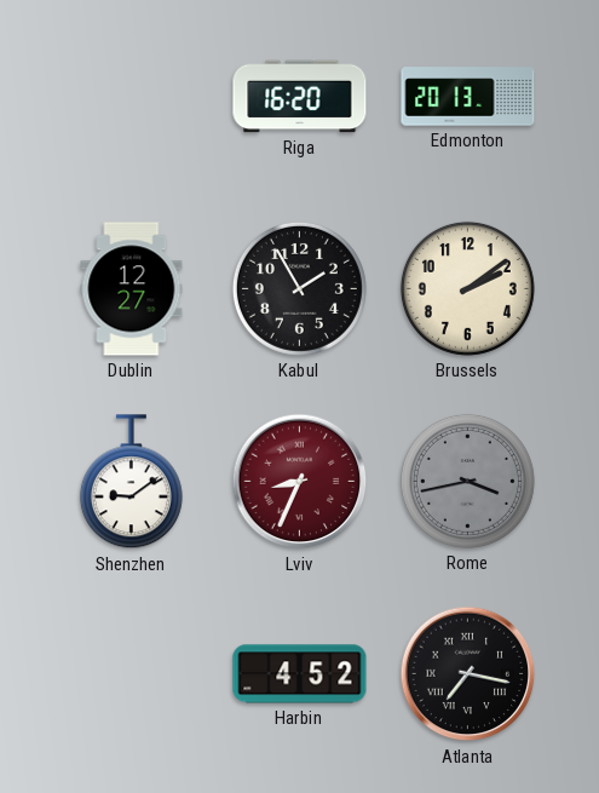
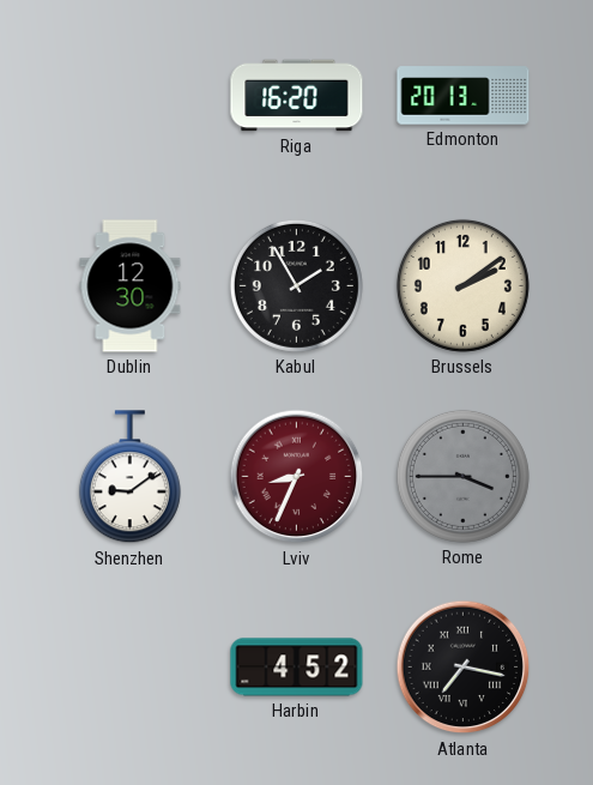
Dublin: 12:27 -> 12:30
Rome: 3:43 -> 3:45
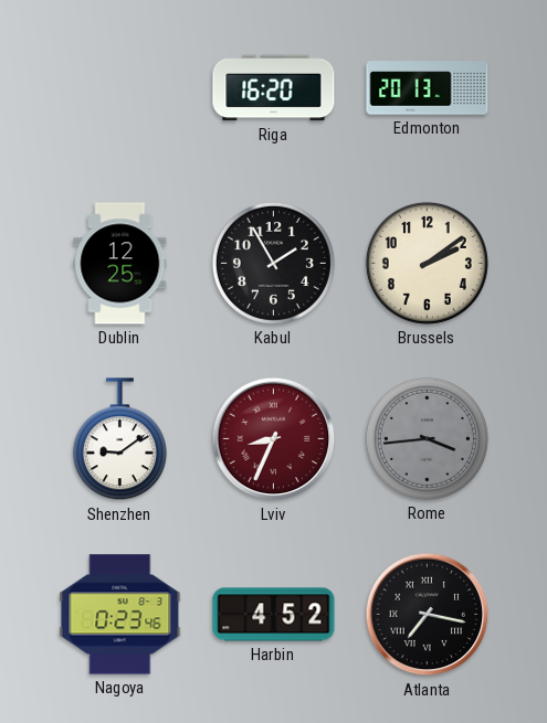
Dublin: 12:30 -> 12:25
Rome: 3:45 -> 3:44
Nagoya: none -> 0:23
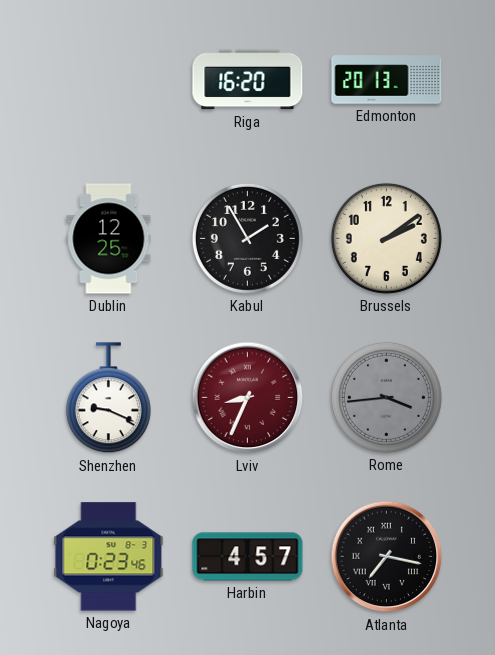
Shenzhen: 9:09 -> 9:19
Harbin: 4:52 -> 4:57
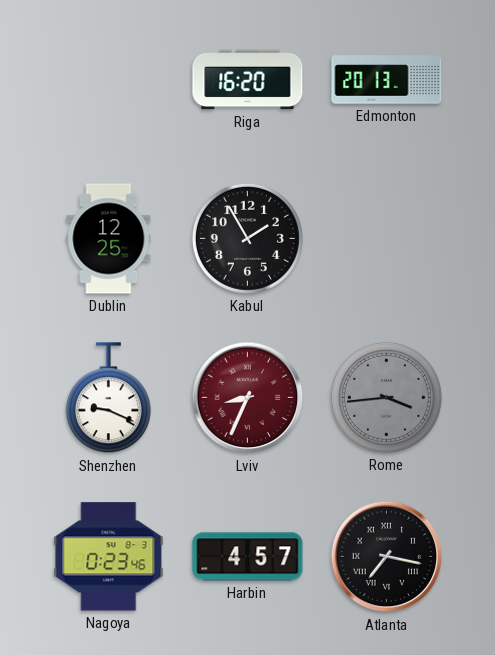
Brussels: 2:09 -> none
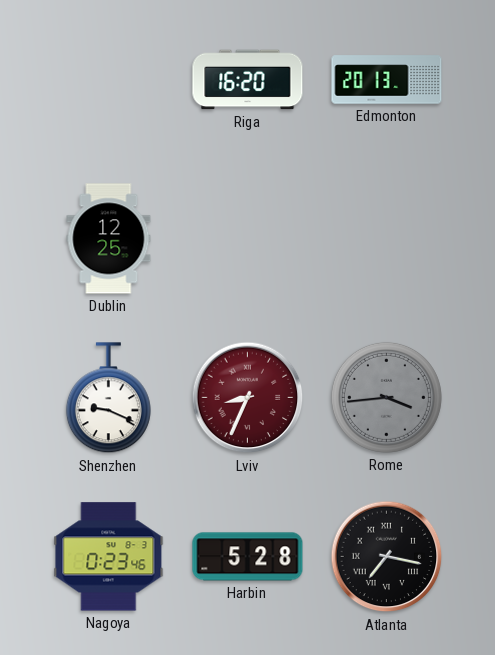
Kabul: 1:55 -> none
Harbin: 4:57 -> 5:28
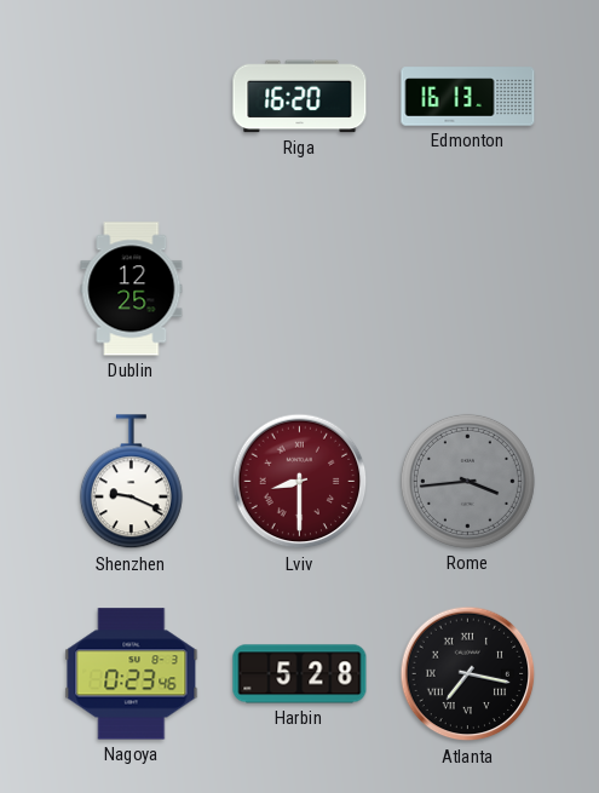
Edmonton: 20:13 -> 16:13
Lviv: 8:34 -> 8:30
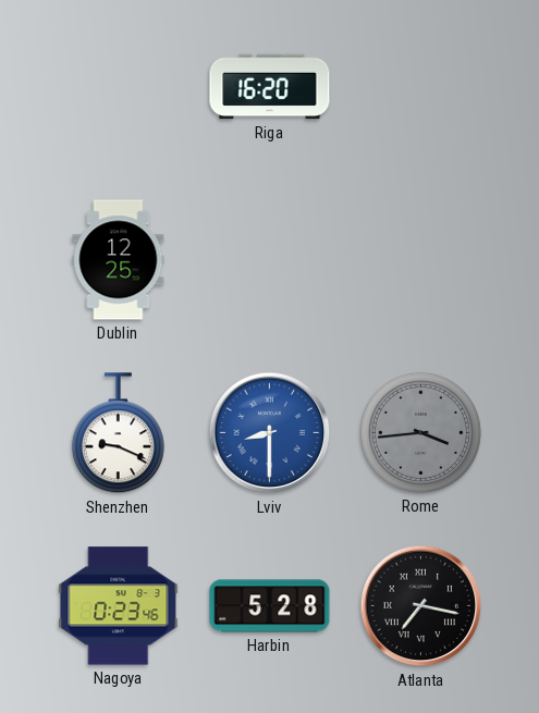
Edmonton: 16:13 -> none
Lviv dial: burgundy -> blue
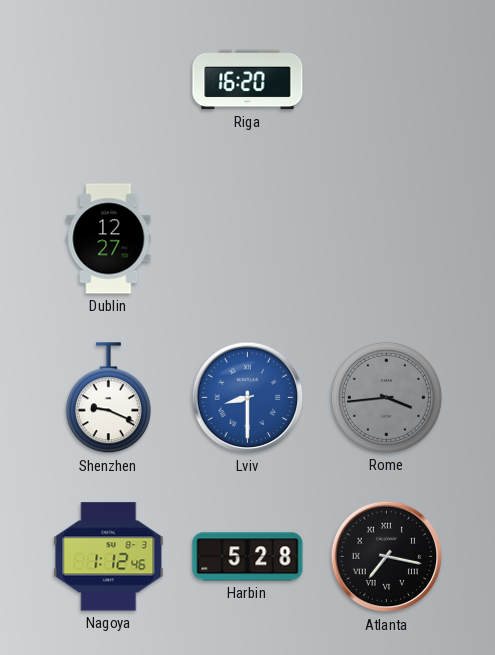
Dublin: 12:25 -> 12:27
Nagoya: 0:23 -> 1:12
